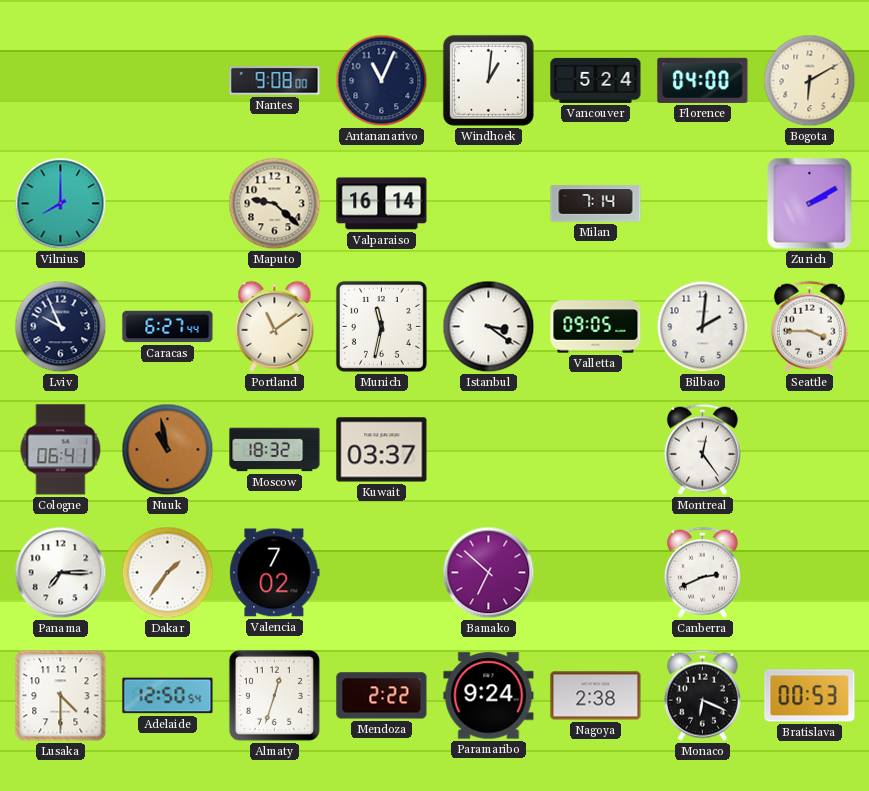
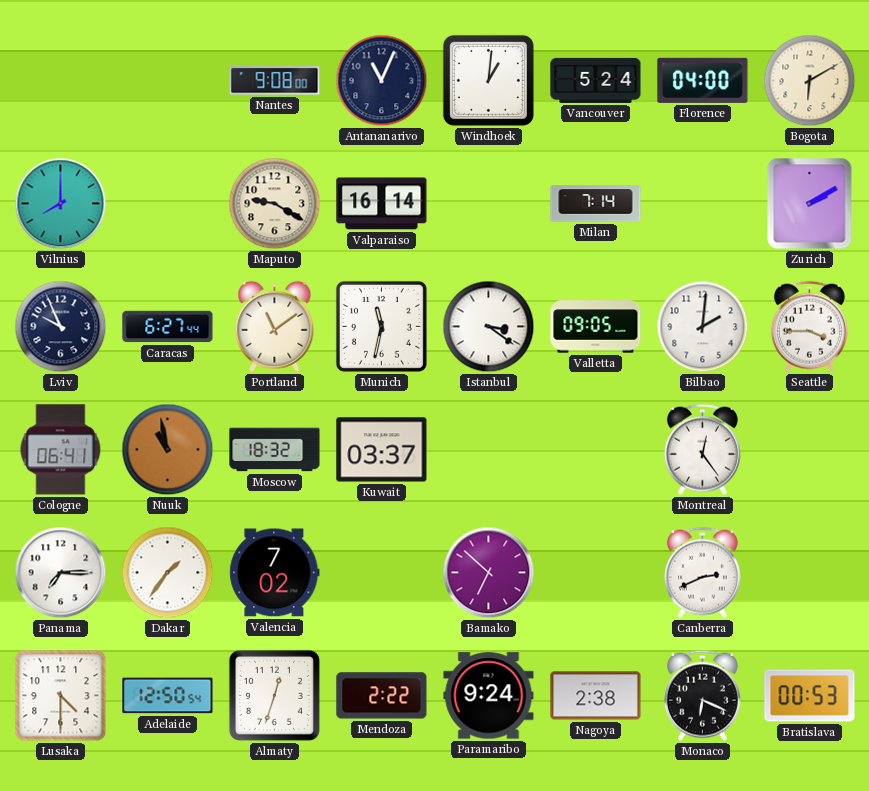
Maputo: 9:22 -> 9:20
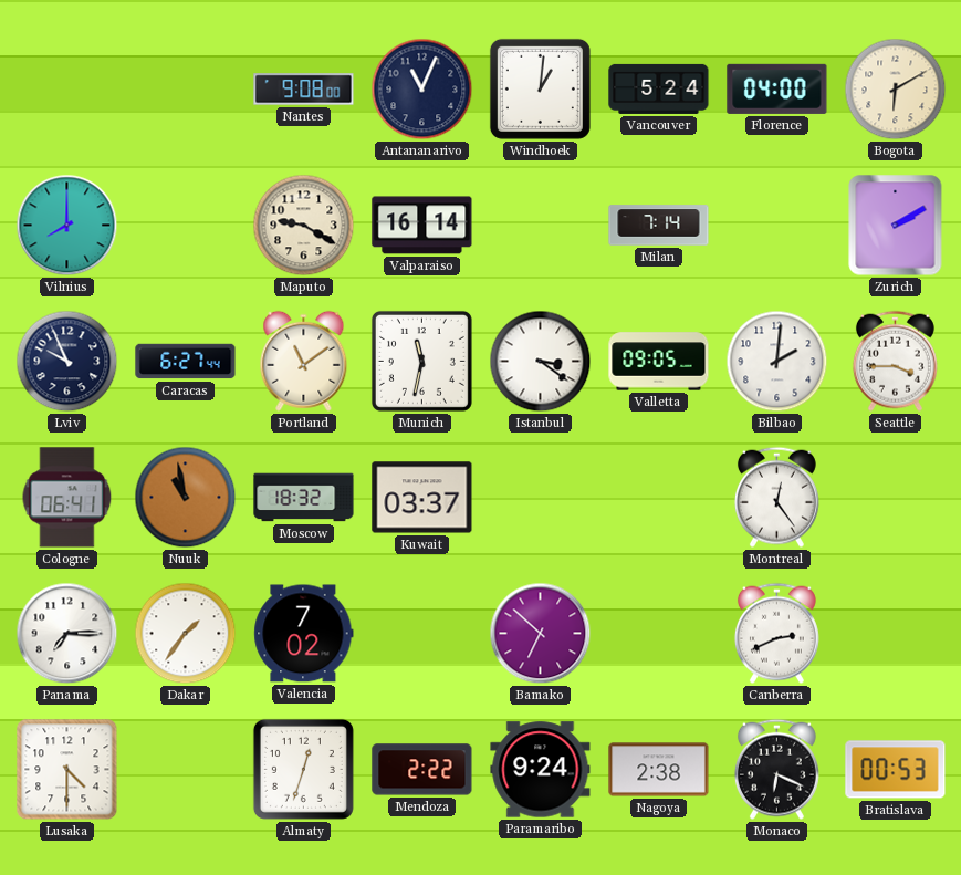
Adelaide: 12:50 -> none
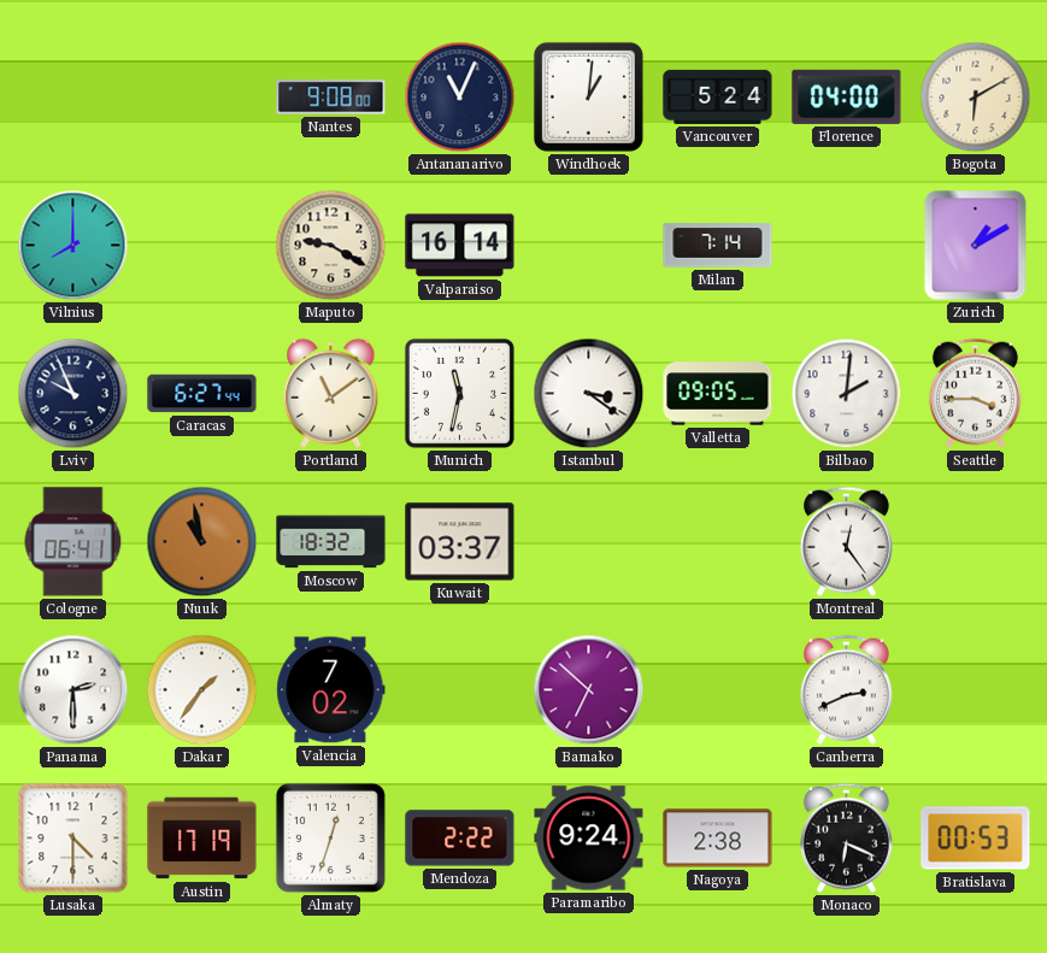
Zurich: 2:10 -> 1:10
Panama: 7:15 -> 2:30
Austin: none -> 17:19
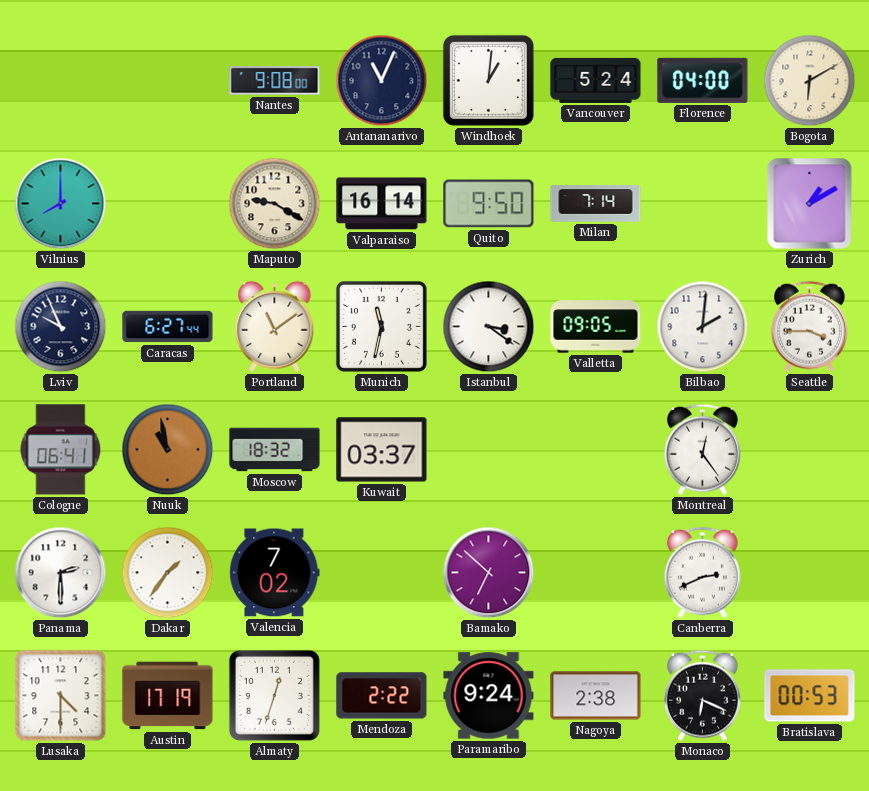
Quito: none -> 9:50
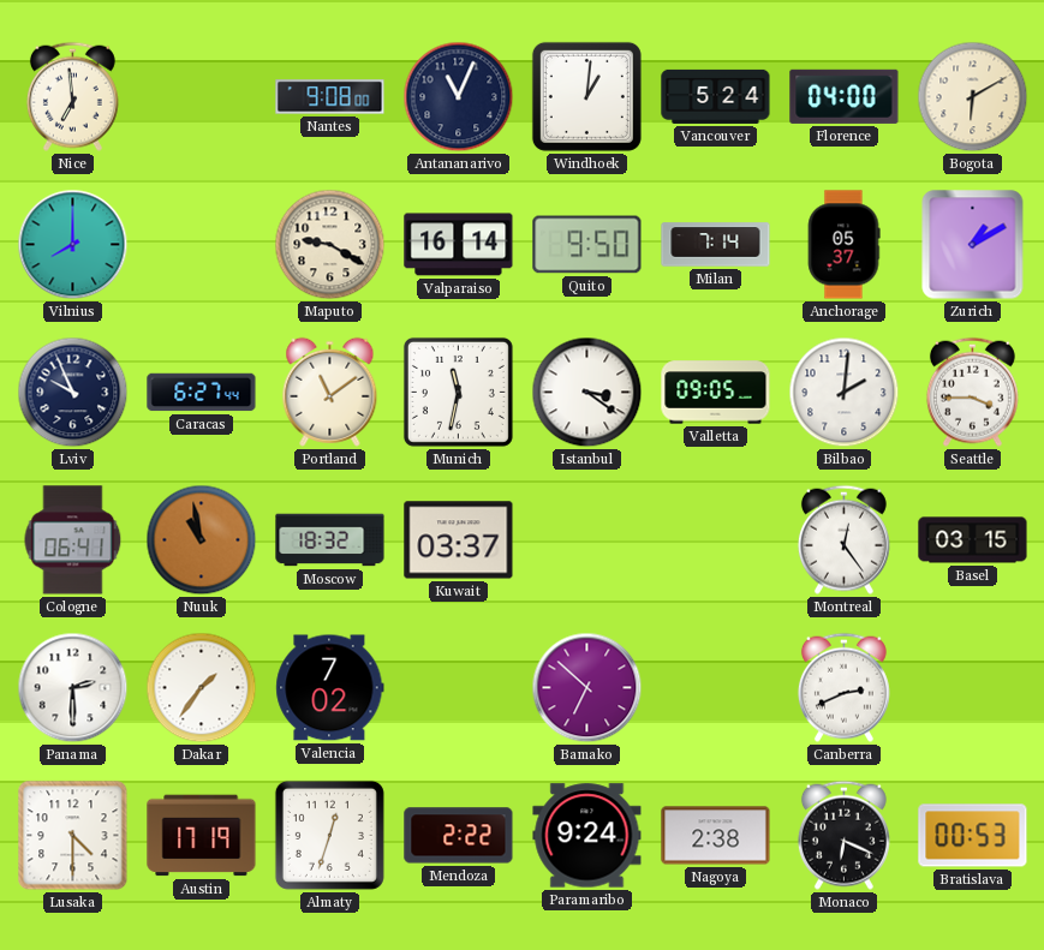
Nice: none -> 6:59
Anchorage: none -> 05:37
Basel: none -> 03:15
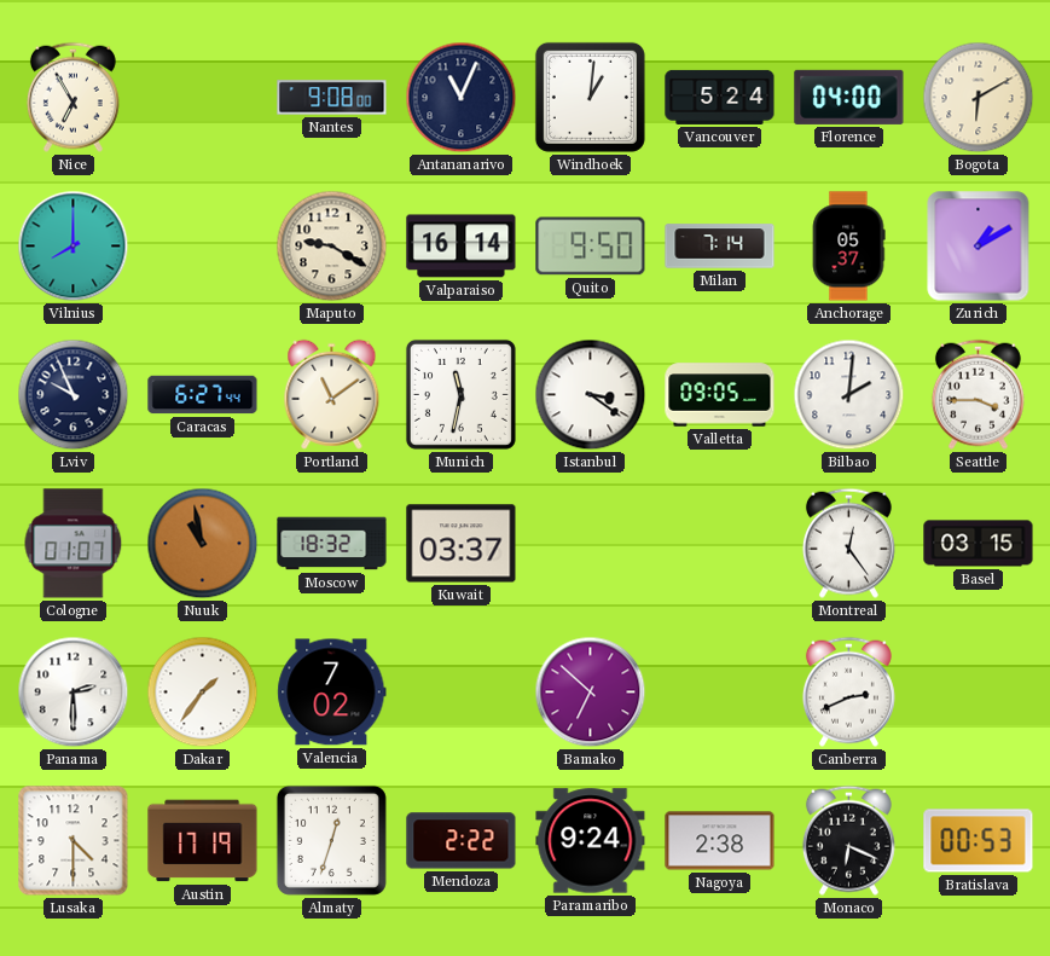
Nice: 6:59 -> 6:55
Cologne: 06:41 -> 01:07
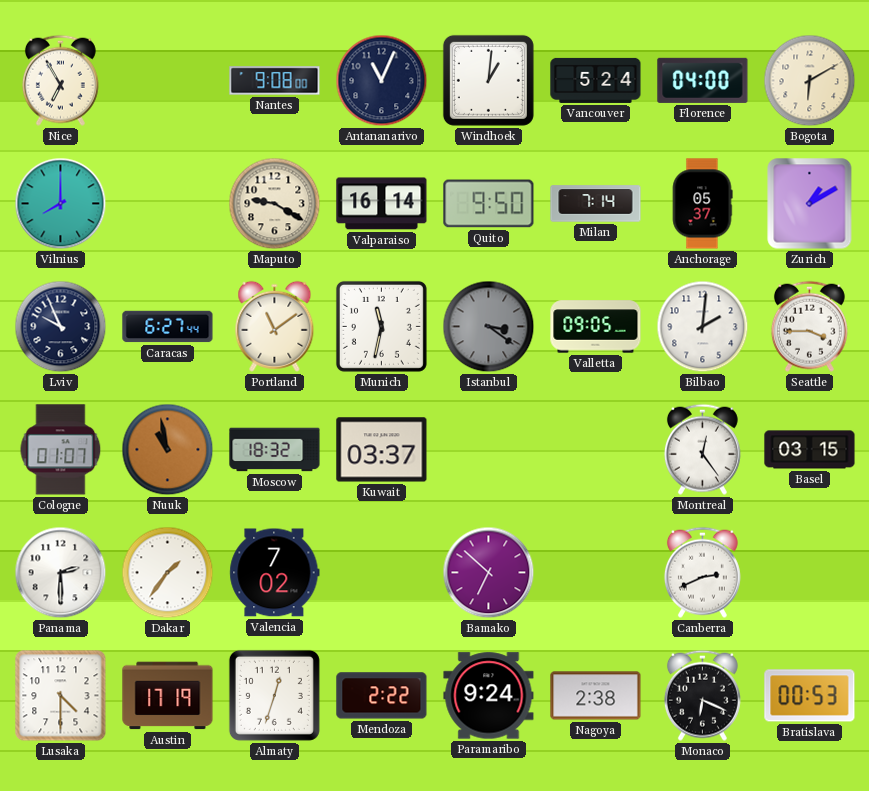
Istanbul dial: white -> grey
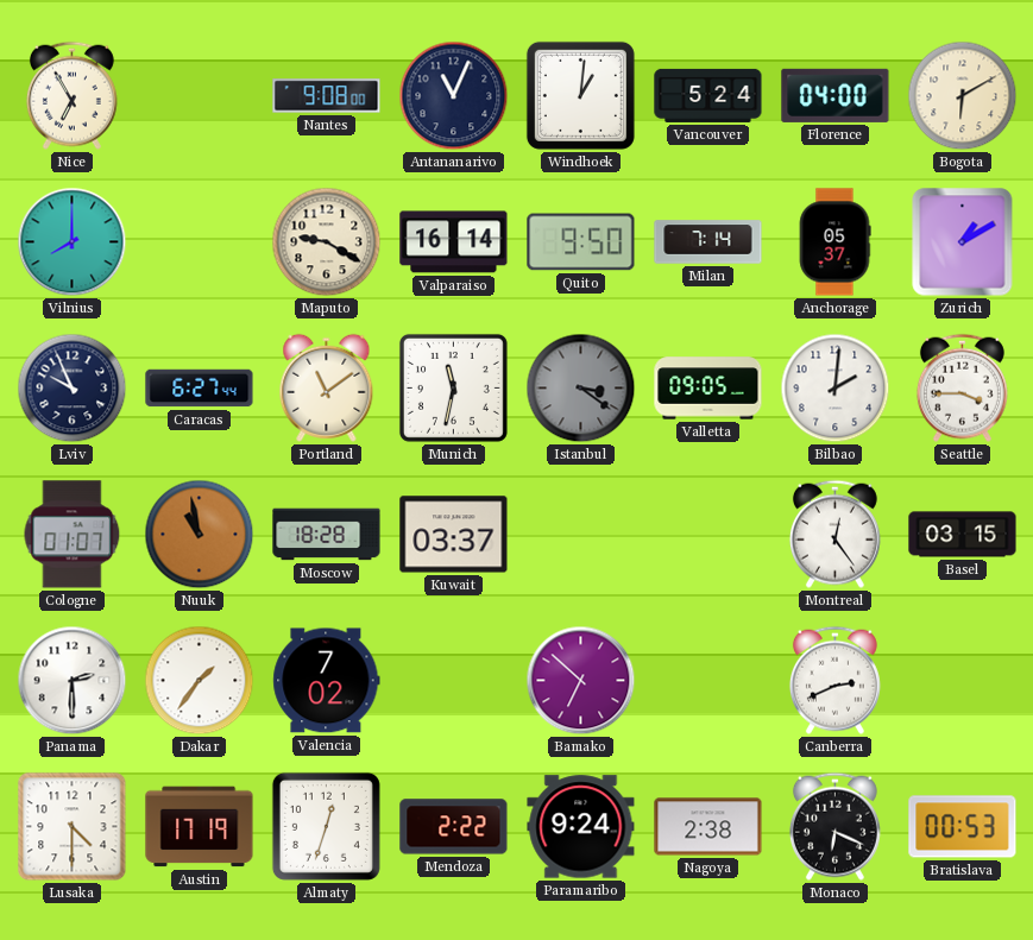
Moscow: 18:32 -> 18:28
